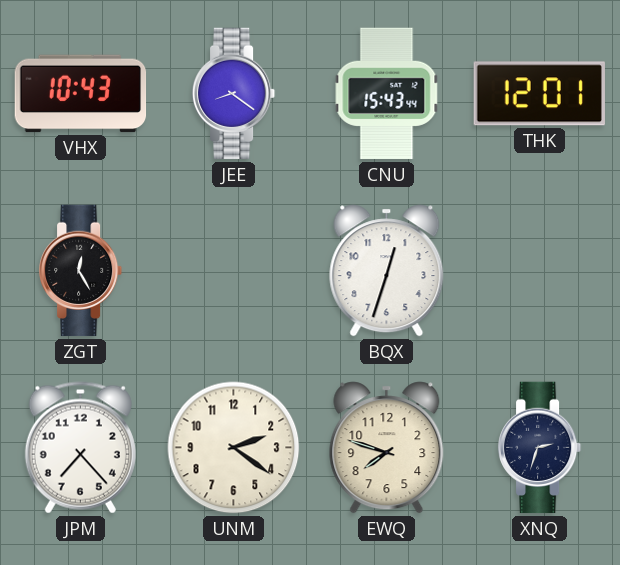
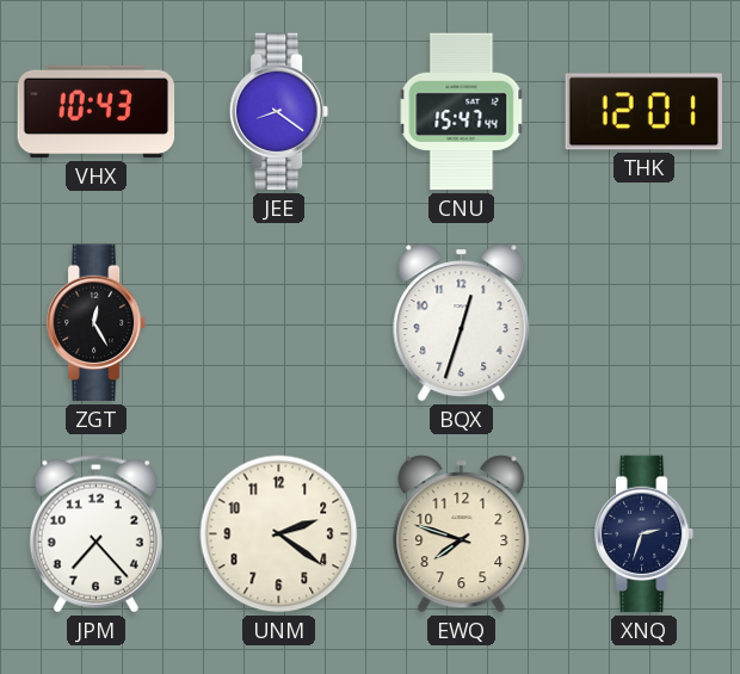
CNU: 15:43 -> 15:47
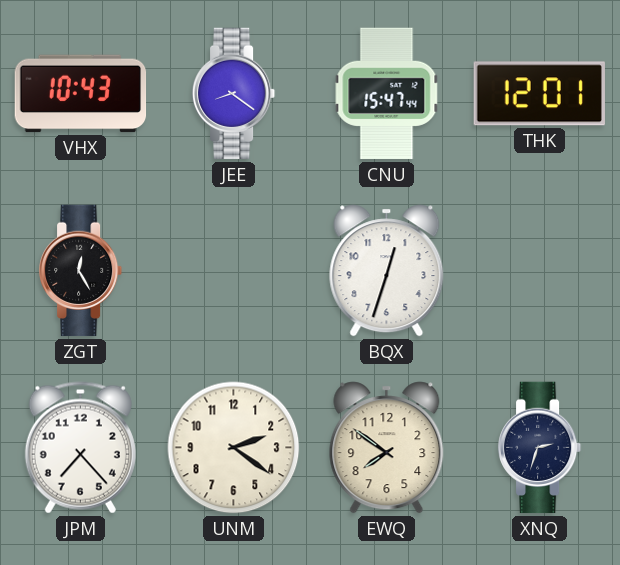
EWQ: 7:48 -> 7:51
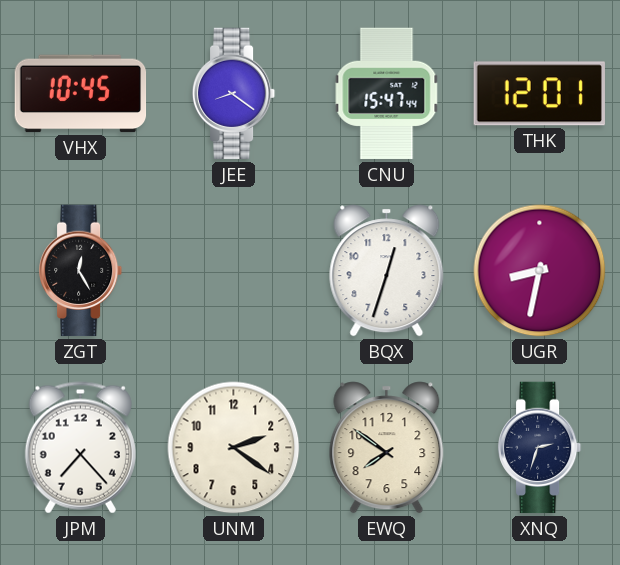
VHX: 10:43 -> 10:45
UGR: none -> 8:32
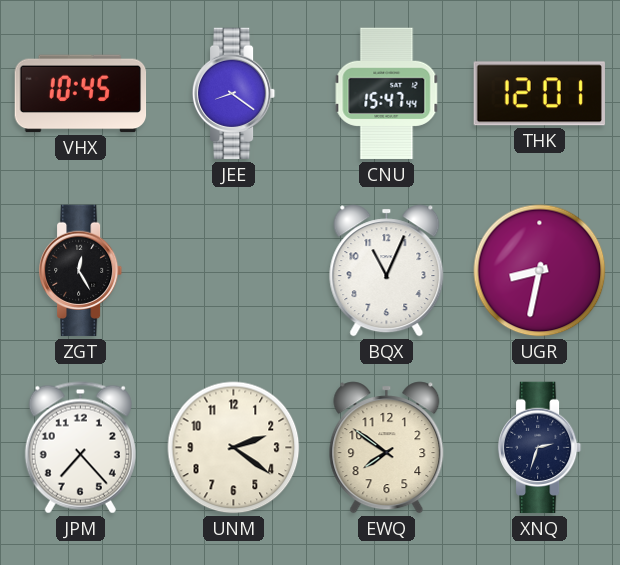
BQX: 12:33 -> 11:04
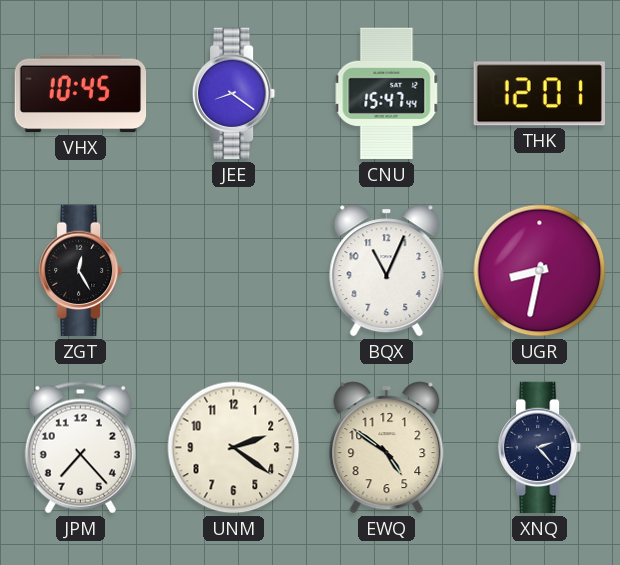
EWQ: 7:51 -> 4:51
XNQ: 2:33 -> 2:23
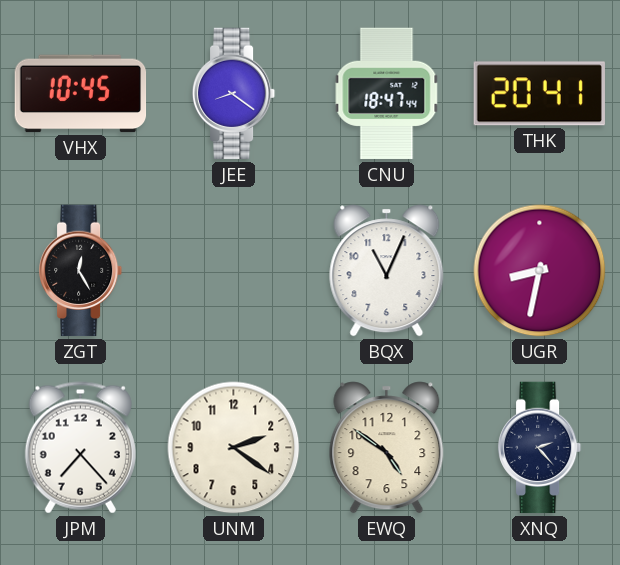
CNU: 15:47 -> 18:47
THK: 12:01 -> 20:41
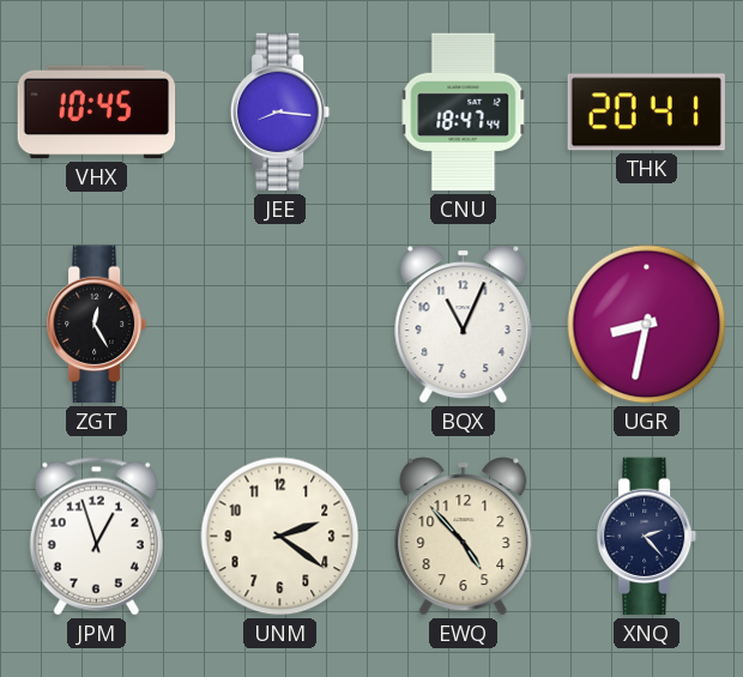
JEE: 8:21 -> 8:16
JPM: 7:23 -> 12:57
EWQ: 4:51 -> 4:53
